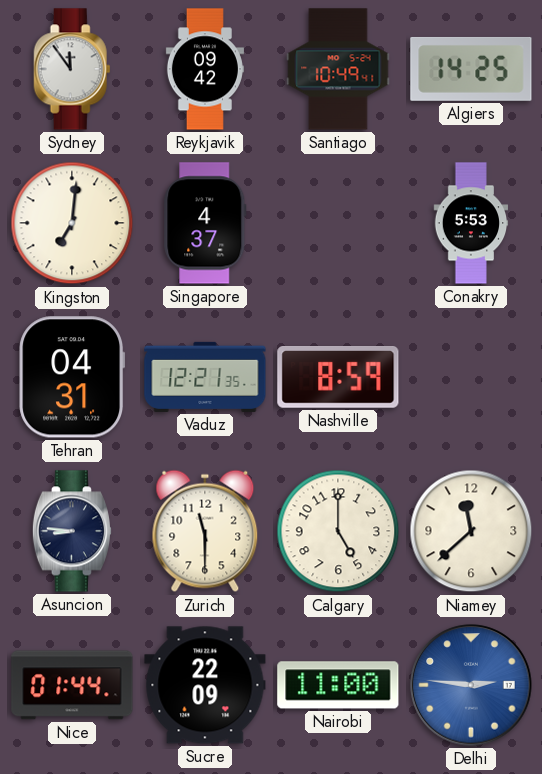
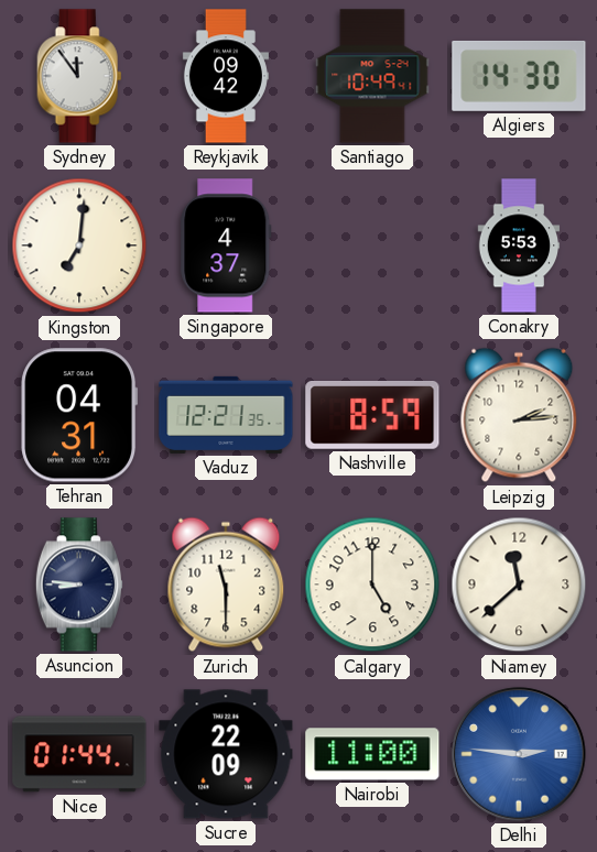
Algiers: 14:25 -> 14:30
Leipzig: none -> 2:14
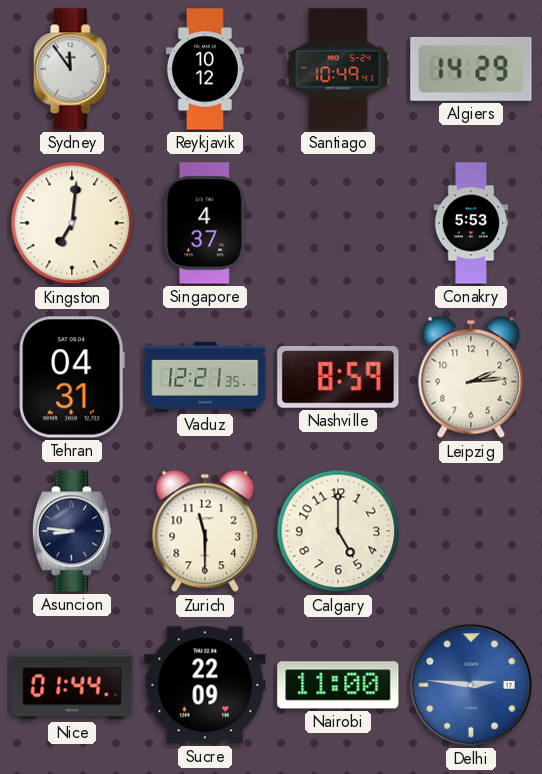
Reykjavik: 09:42 -> 10:12
Algiers: 14:30 -> 14:29
Niamey: 11:38 -> none
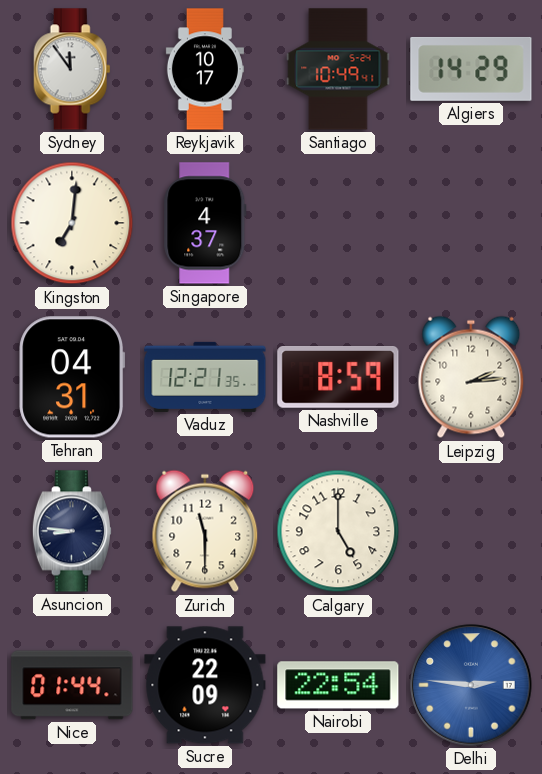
Reykjavik: 10:12 -> 10:17
Conakry: 5:53 -> none
Nairobi: 11:00 -> 22:54
